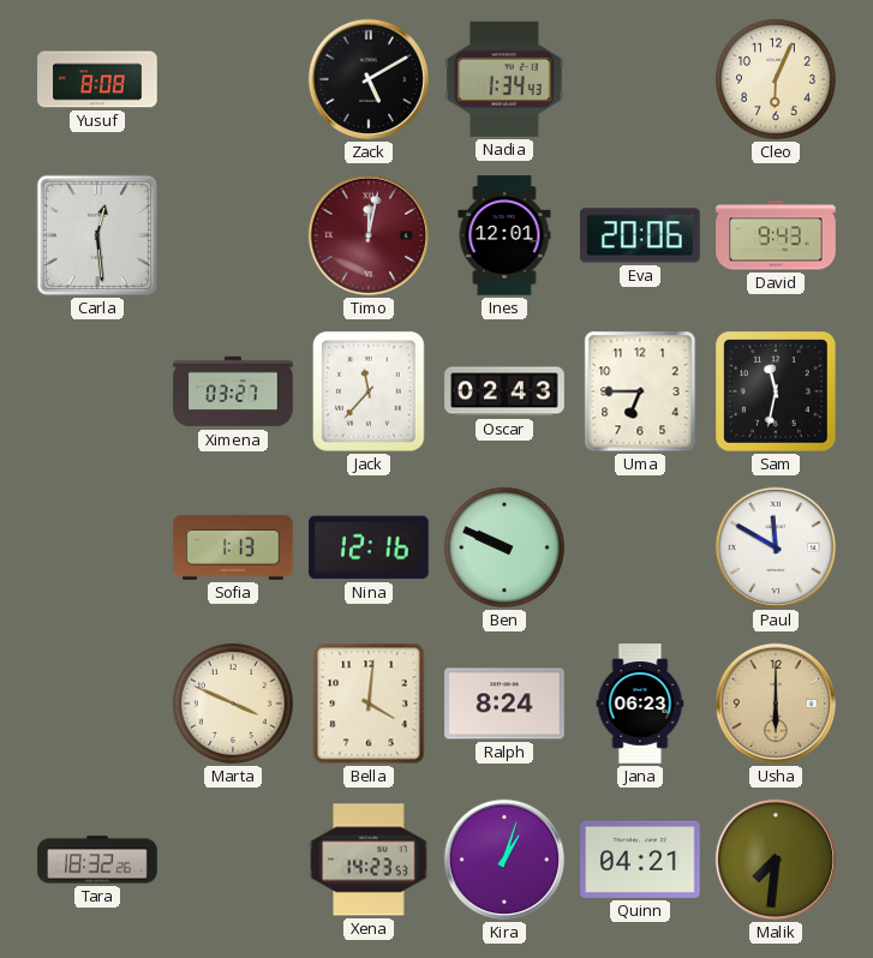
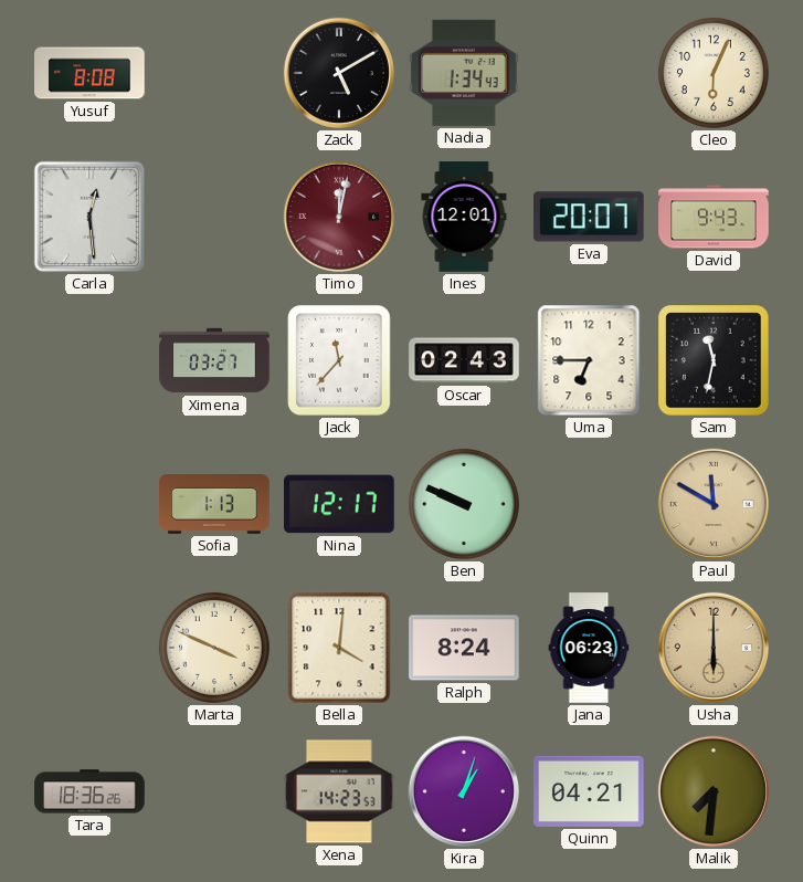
Eva: 20:06 -> 20:07
Nina: 12:16 -> 12:17
Paul dial: white -> champagne
Tara: 18:32 -> 18:36
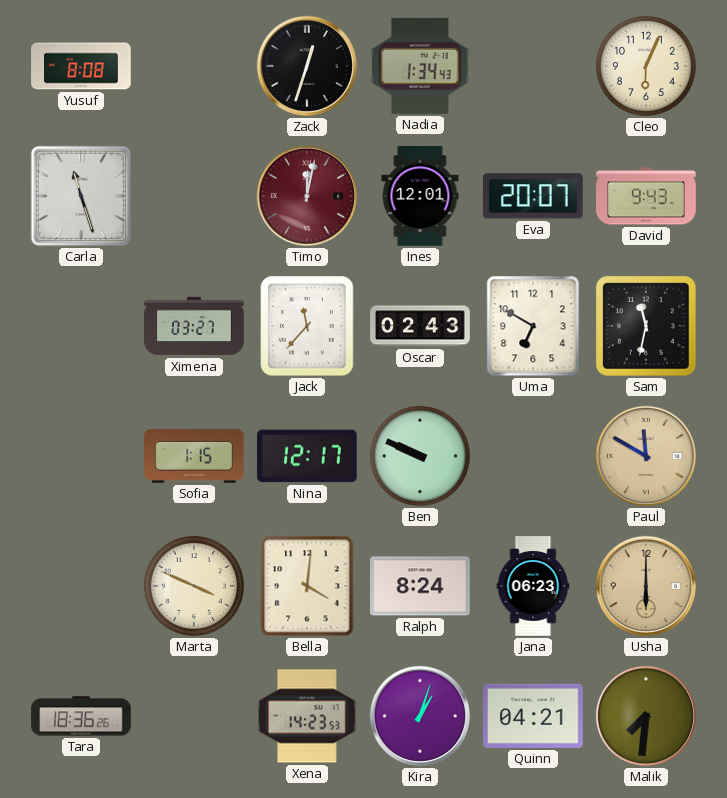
Zack: 5:10 -> 12:33
Carla: 12:29 -> 11:27
Uma: 6:45 -> 6:50
Sofia: 1:13 -> 1:15
